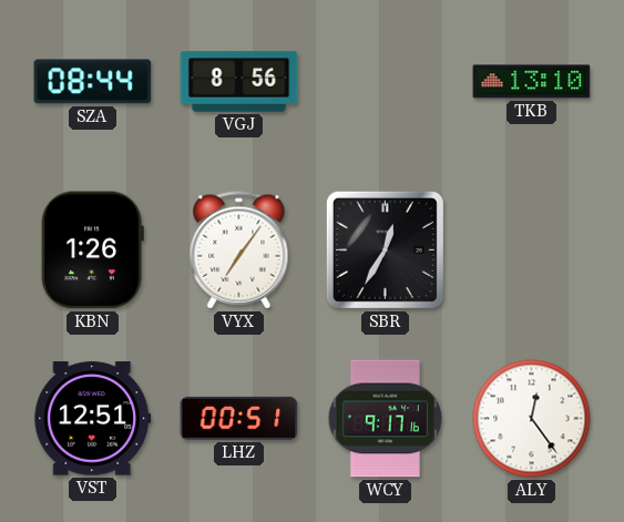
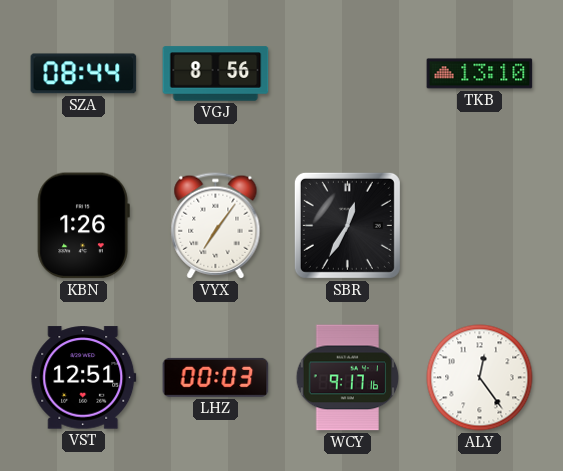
LHZ: 00:51 -> 00:03
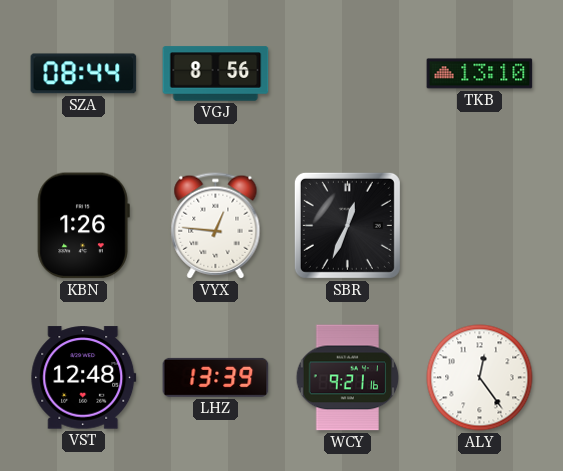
VYX: 7:06 -> 12:46
SBR: 12:35 -> 12:34
VST: 12:51 -> 12:48
LHZ: 00:03 -> 13:39
WCY: 9:17 -> 9:21
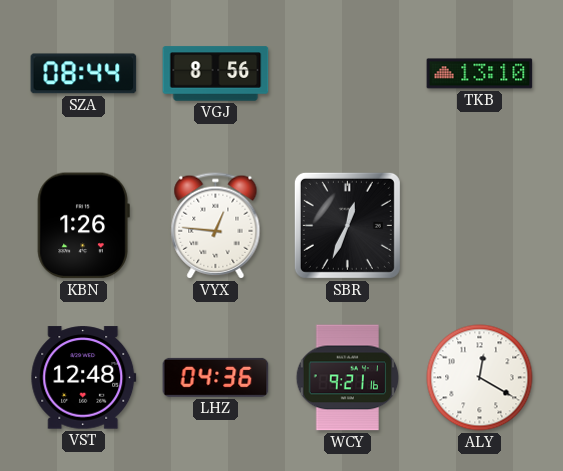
LHZ: 13:39 -> 04:36
ALY: 12:24 -> 12:20
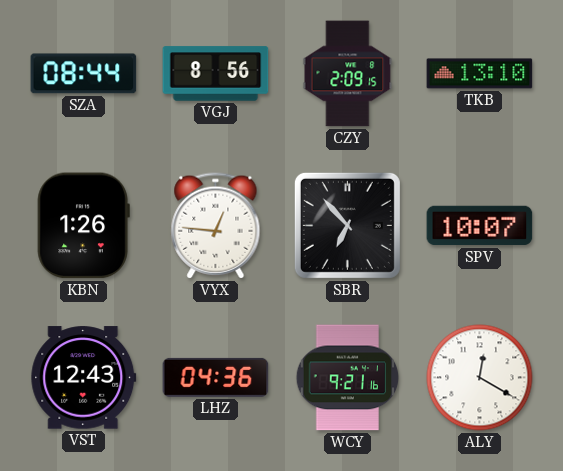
CZY: none -> 2:09
SBR: 12:34 -> 6:53
SPV: none -> 10:07
VST: 12:48 -> 12:43
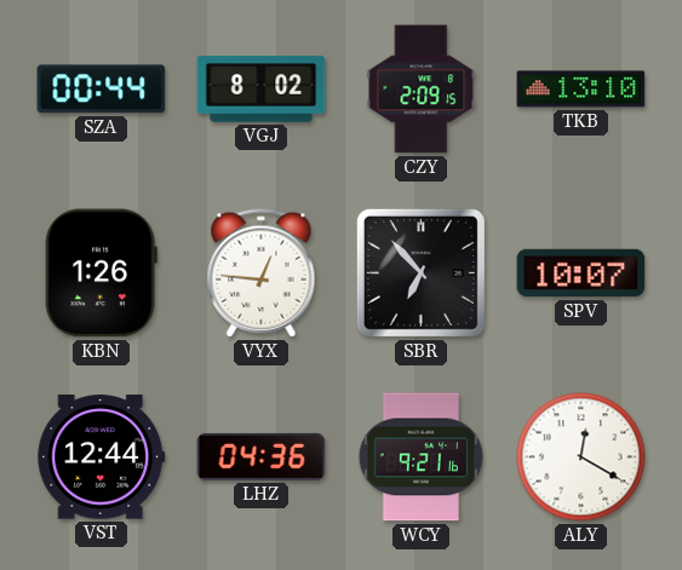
SZA: 08:44 -> 00:44
VGJ: 8:56 -> 8:02
VST: 12:43 -> 12:44
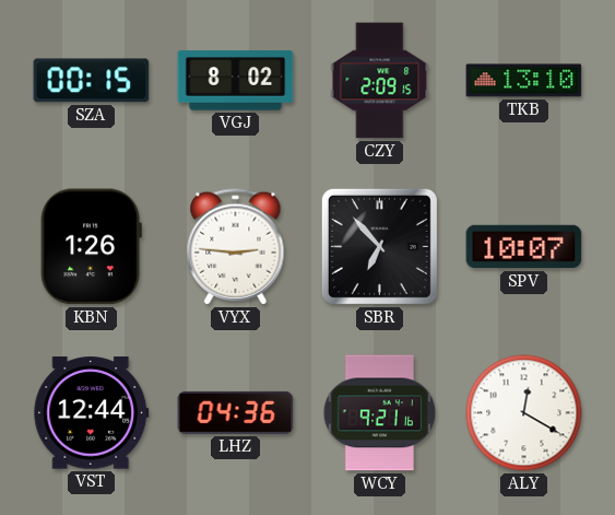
SZA: 00:44 -> 00:15
VYX: 12:46 -> 2:46
